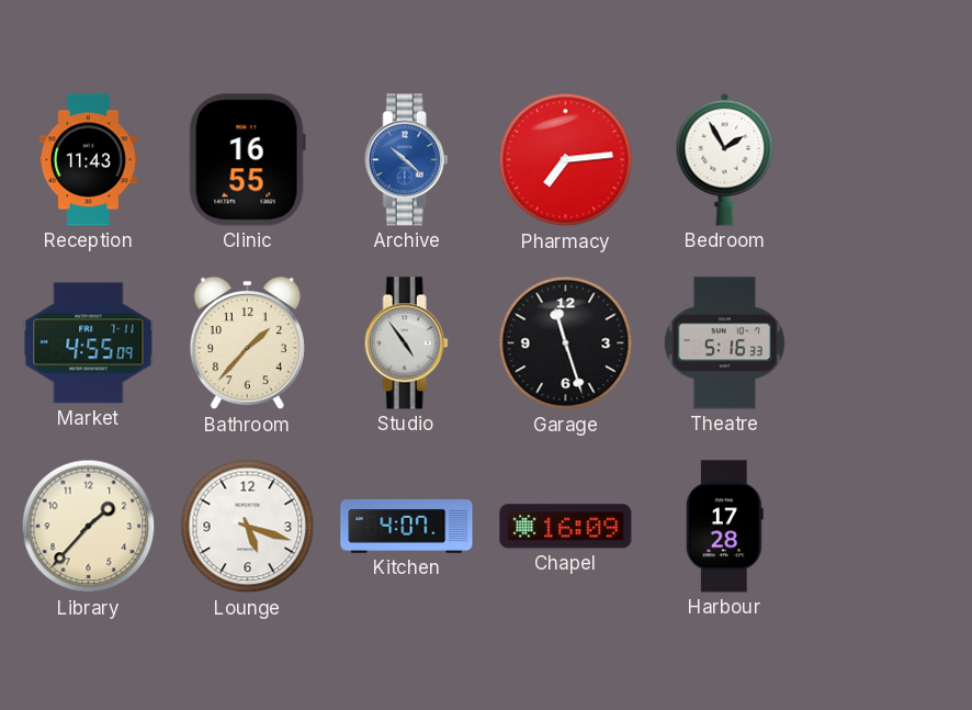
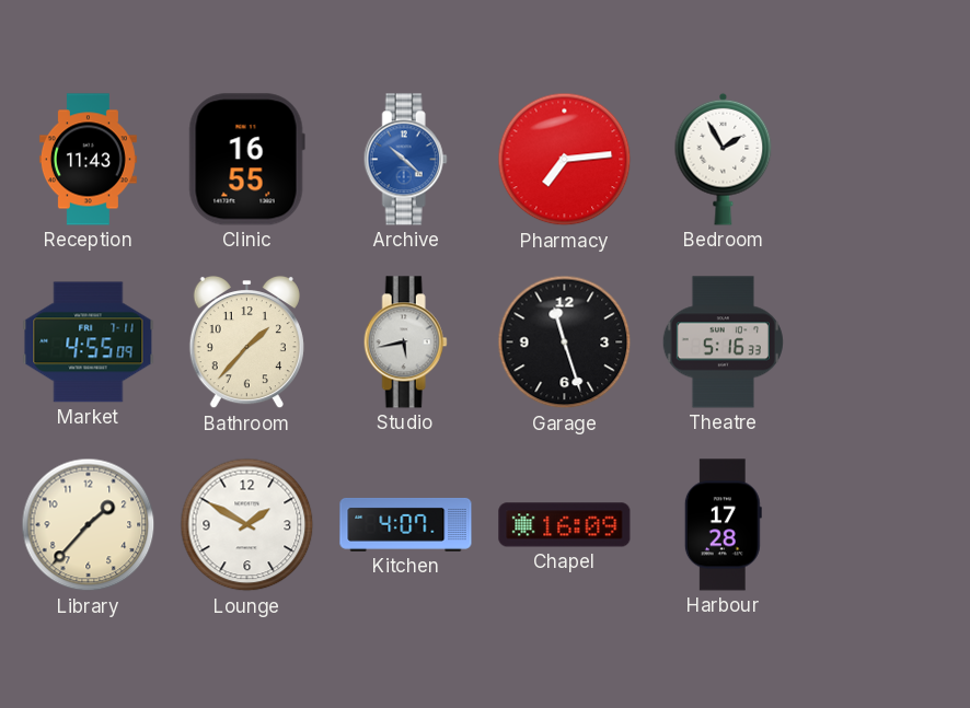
Studio: 4:54 -> 5:43
Lounge: 5:18 -> 1:50
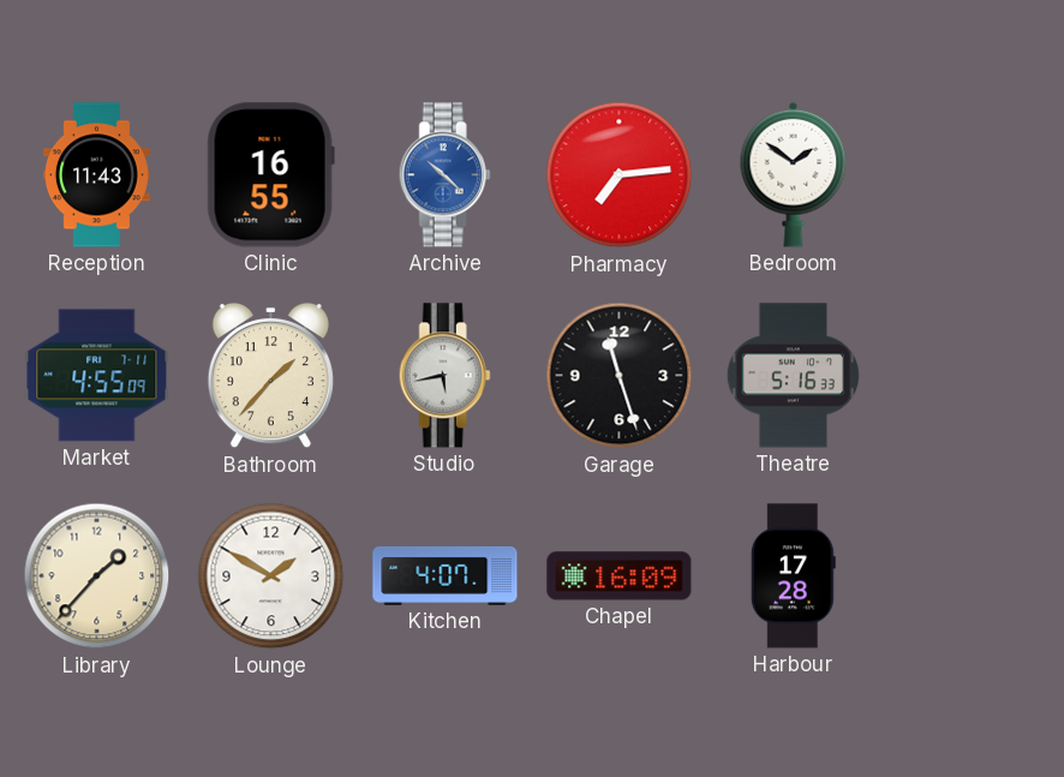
Bedroom: 1:55 -> 1:51
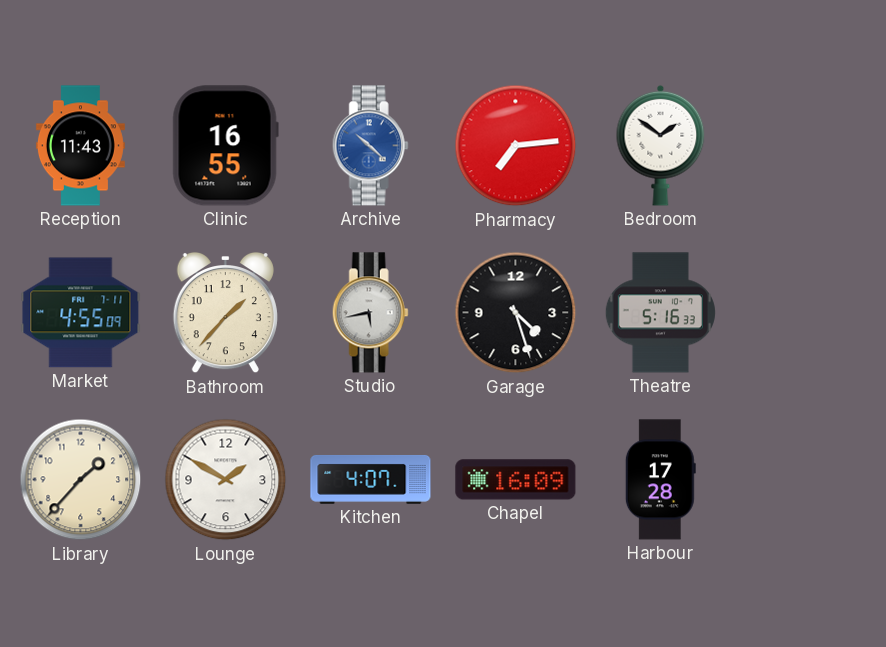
Garage: 11:27 -> 4:27
